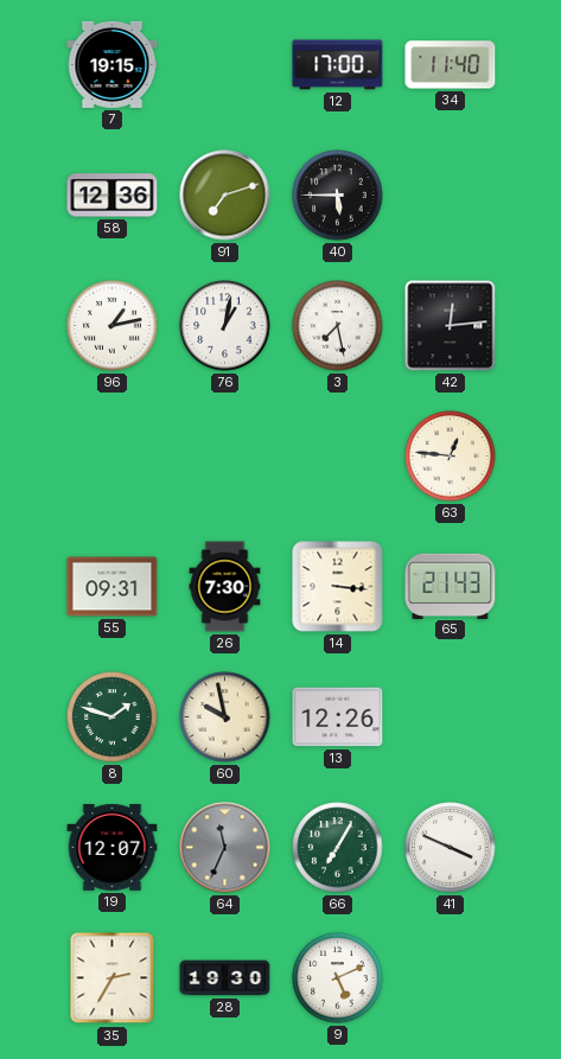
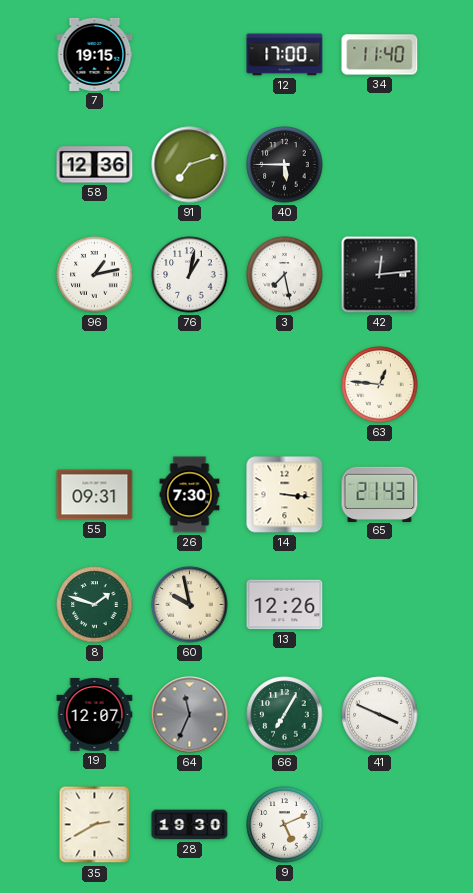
35: 2:35 -> 2:40
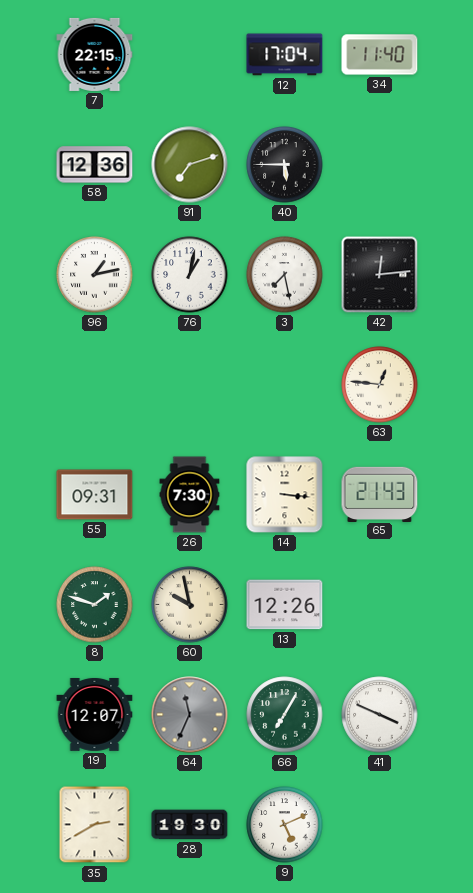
7: 19:15 -> 22:15
12: 17:00 -> 17:04
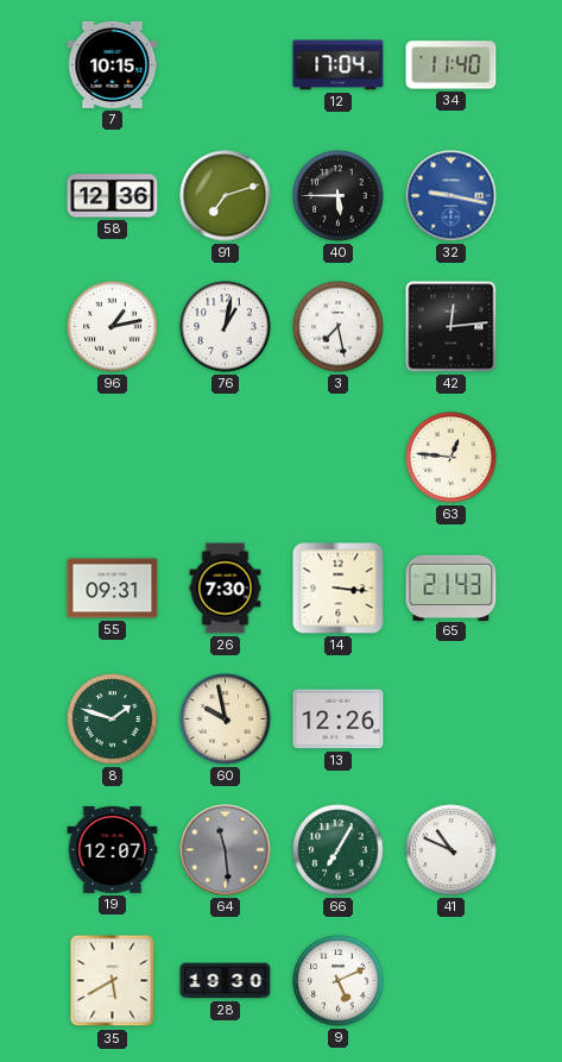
7: 22:15 -> 10:15
32: none -> 9:17
64: 11:34 -> 11:29
41: 3:49 -> 10:49
35: 2:40 -> 5:40
